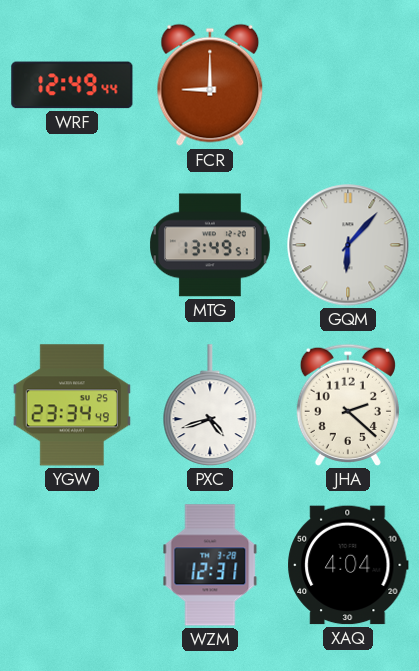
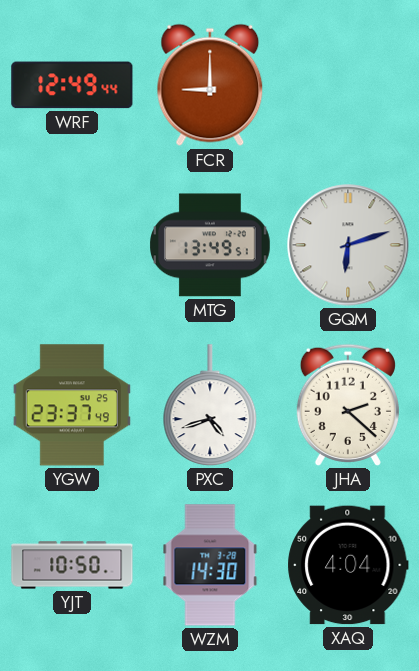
GQM: 6:07 -> 6:12
YGW: 23:34 -> 23:37
YJT: none -> 10:50
WZM: 12:31 -> 14:30
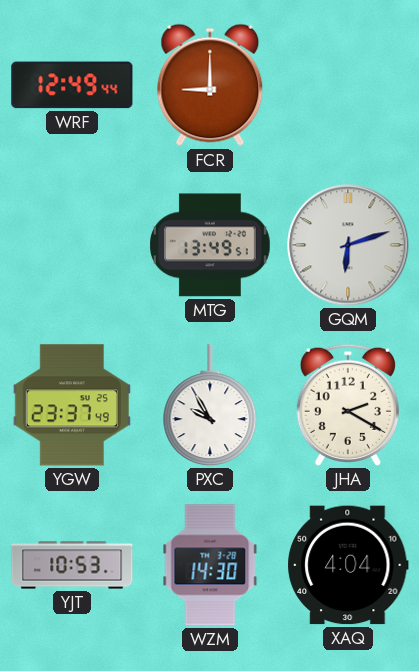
PXC: 4:42 -> 9:55
JHA: 2:22 -> 2:20
YJT: 10:50 -> 10:53
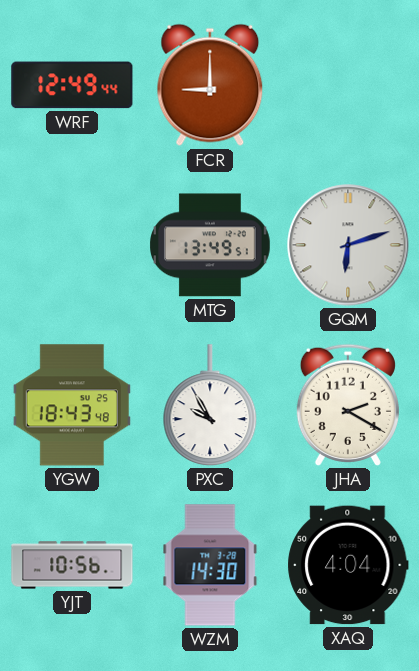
YGW: 23:37 -> 18:43
YJT: 10:53 -> 10:56
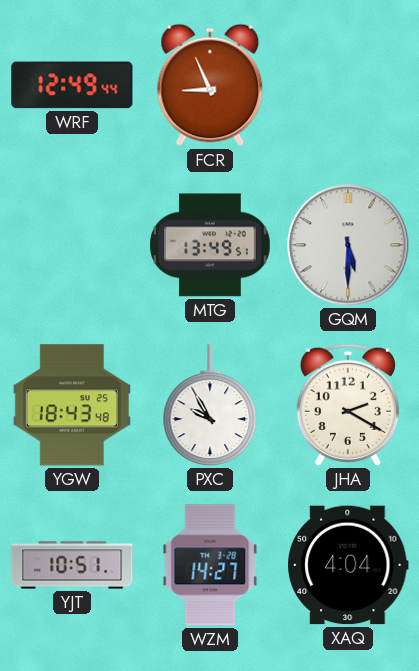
FCR: 9:00 -> 8:56
GQM: 6:12 -> 5:30
YJT: 10:56 -> 10:51
WZM: 14:30 -> 14:27
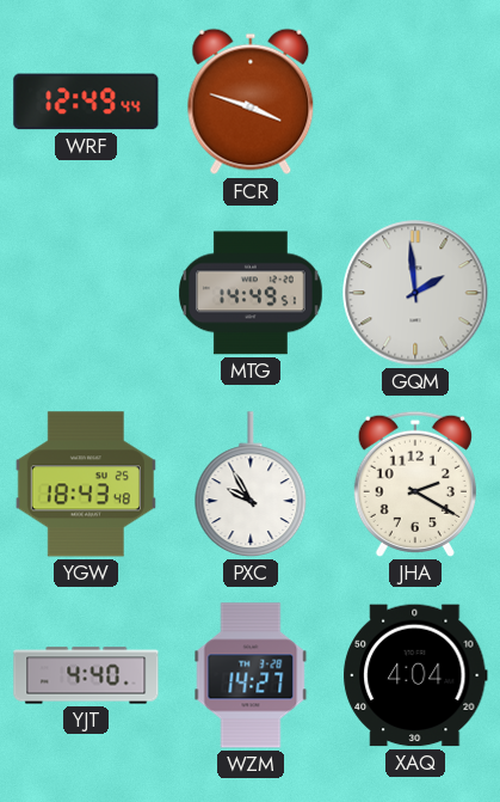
FCR: 8:56 -> 3:48
MTG: 13:49 -> 14:49
GQM: 5:30 -> 1:59
YJT: 10:51 -> 4:40
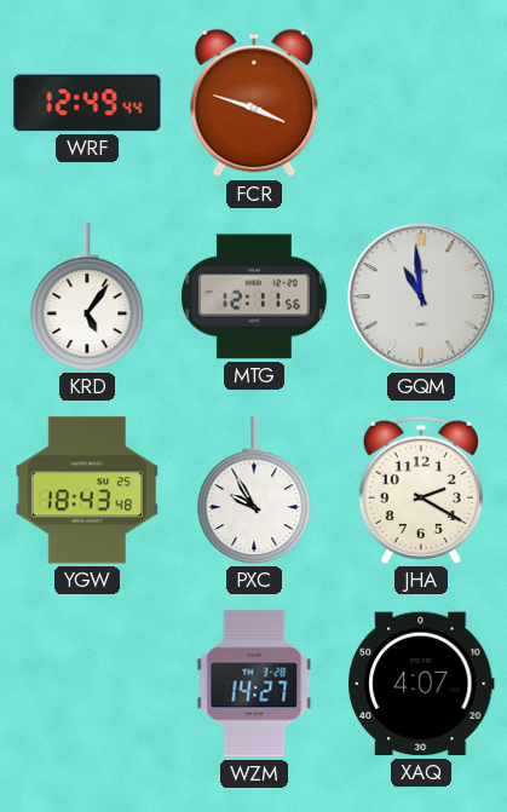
KRD: none -> 5:06
MTG: 14:49 -> 12:11
GQM: 1:59 -> 10:59
YJT: 4:40 -> none
XAQ: 4:04 -> 4:07
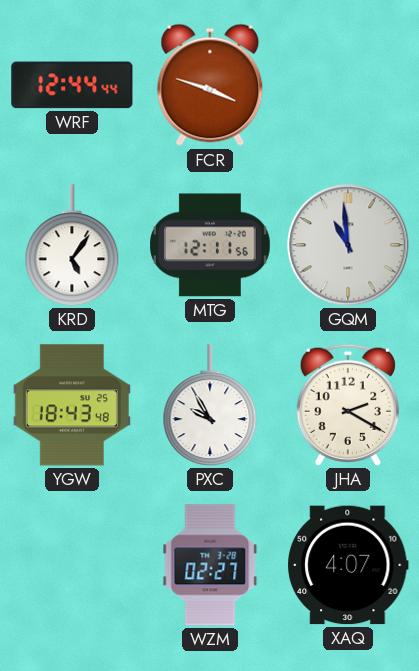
WRF: 12:49 -> 12:44
WZM: 14:27 -> 02:27
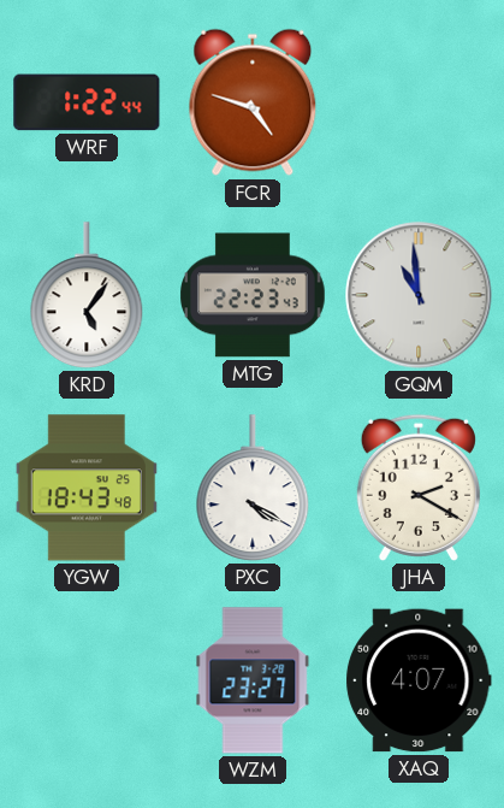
WRF: 12:44 -> 1:22
FCR: 3:48 -> 4:48
MTG: 12:11 -> 22:23
PXC: 9:55 -> 4:20
WZM: 02:27 -> 23:27
